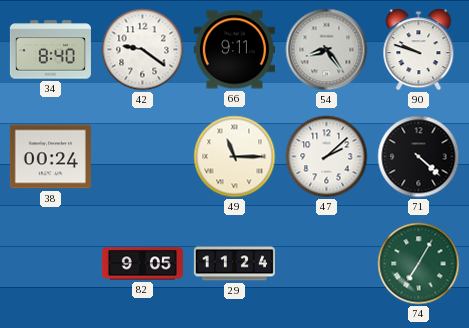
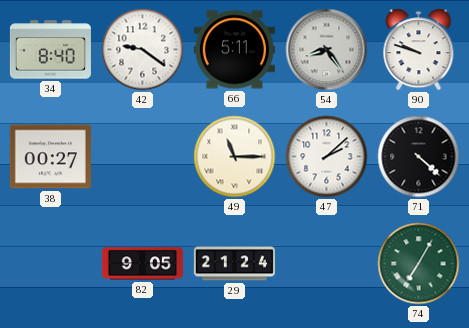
66: 9:11 -> 5:11
38: 00:24 -> 00:27
29: 11:24 -> 21:24
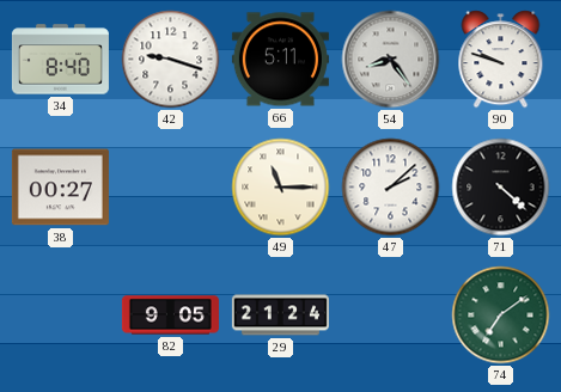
42: 9:21 -> 9:18
74: 7:05 -> 7:09
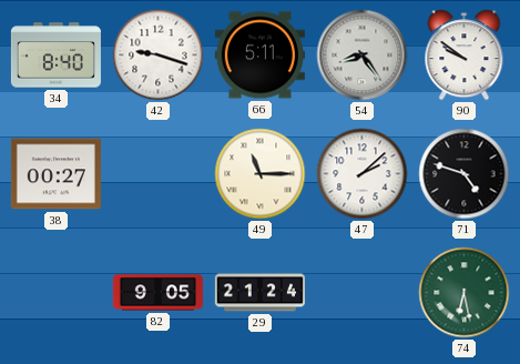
90: 9:48 -> 9:51
71: 4:22 -> 4:48
74: 7:09 -> 6:28
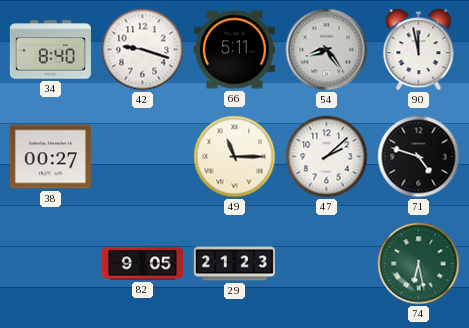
90: 9:51 -> 11:58
29: 21:24 -> 21:23
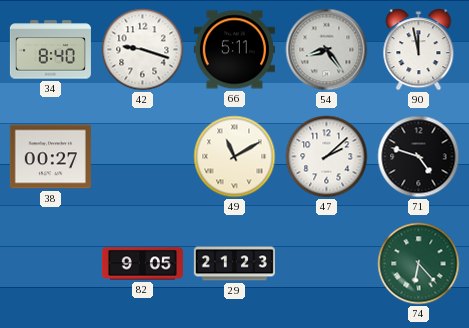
49: 11:15 -> 11:10
74: 6:28 -> 6:23
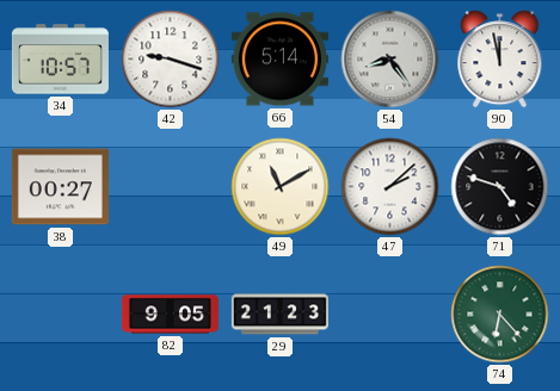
34: 8:40 -> 10:57
66: 5:11 -> 5:14
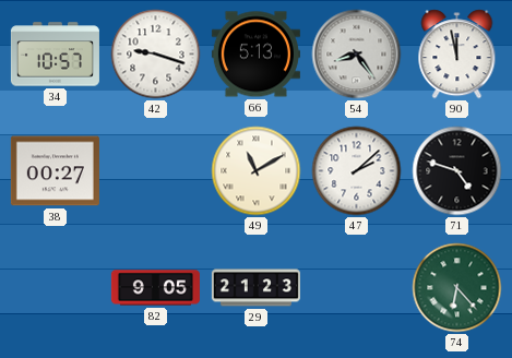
66: 5:14 -> 5:13
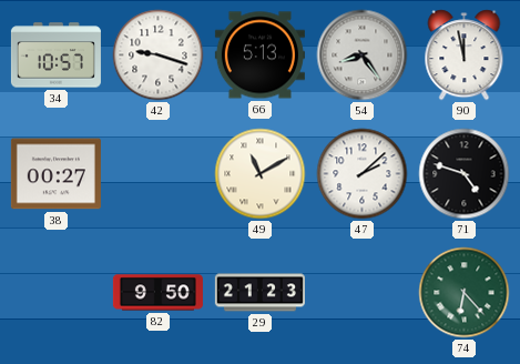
82: 9:05 -> 9:50
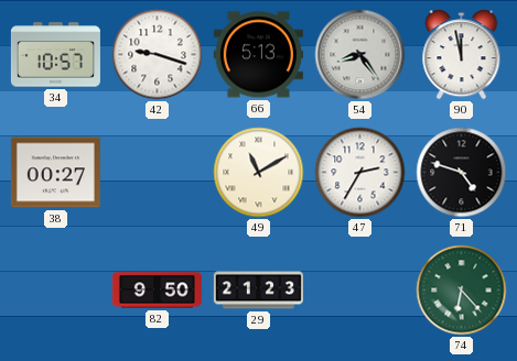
47: 2:08 -> 2:35
